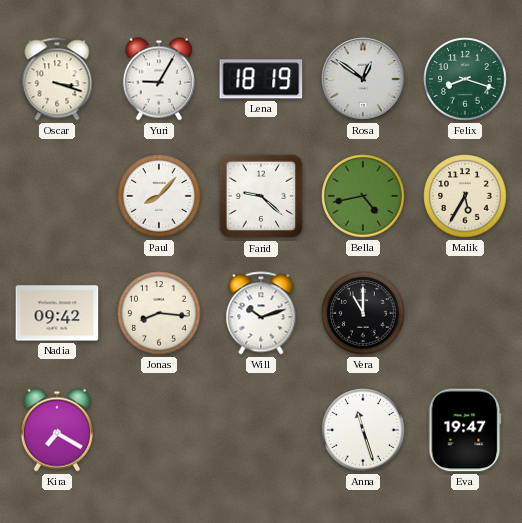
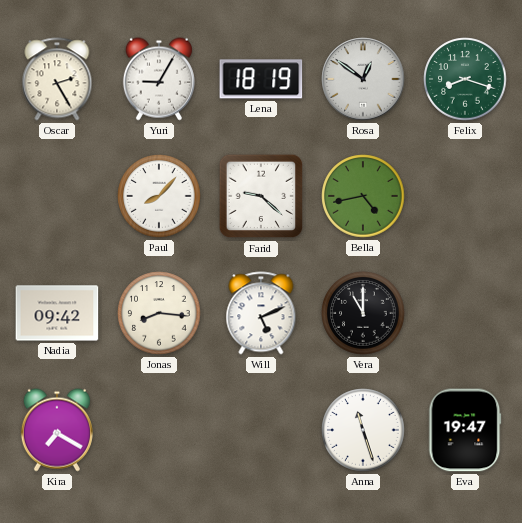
Oscar: 3:18 -> 2:25
Malik: 5:35 -> none
Will: 10:12 -> 5:11
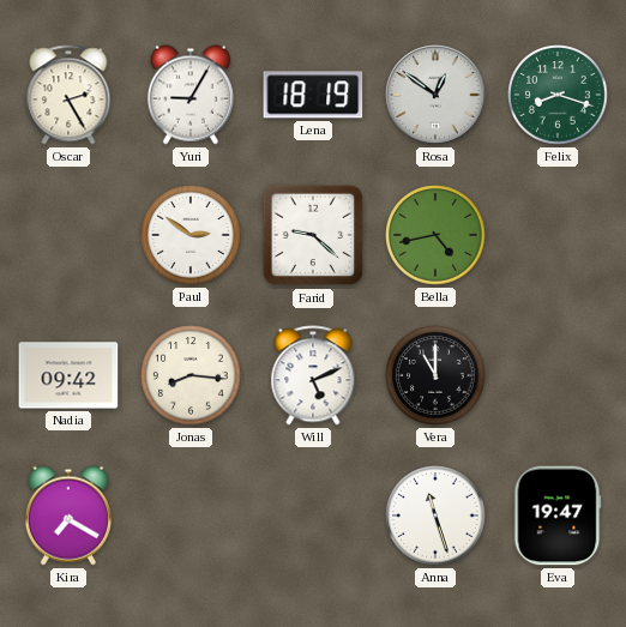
Paul: 8:07 -> 2:51
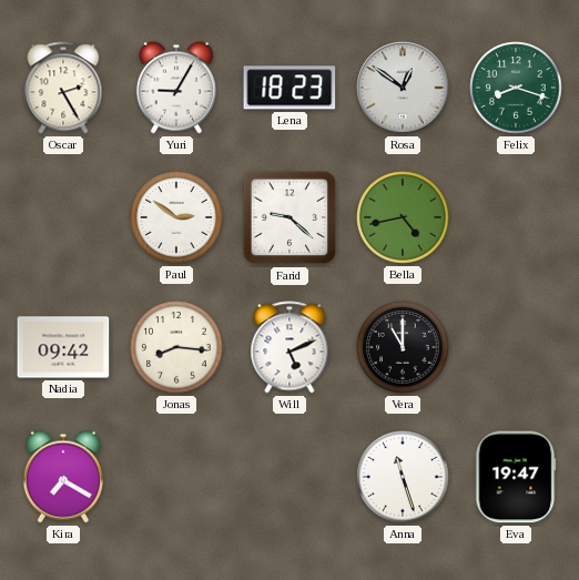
Lena: 18:19 -> 18:23
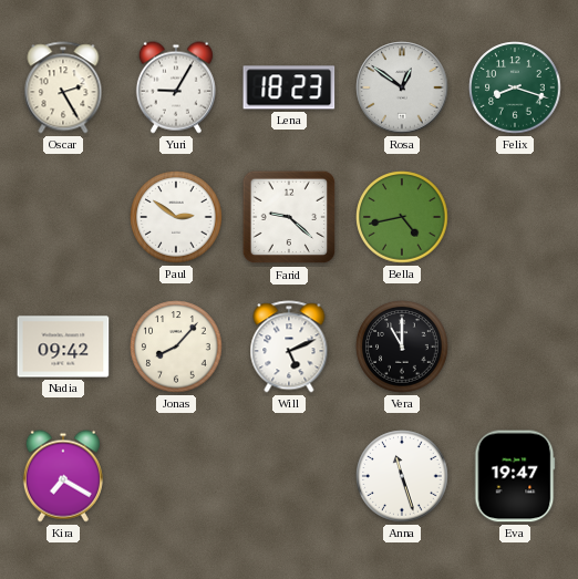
Jonas: 8:16 -> 8:07
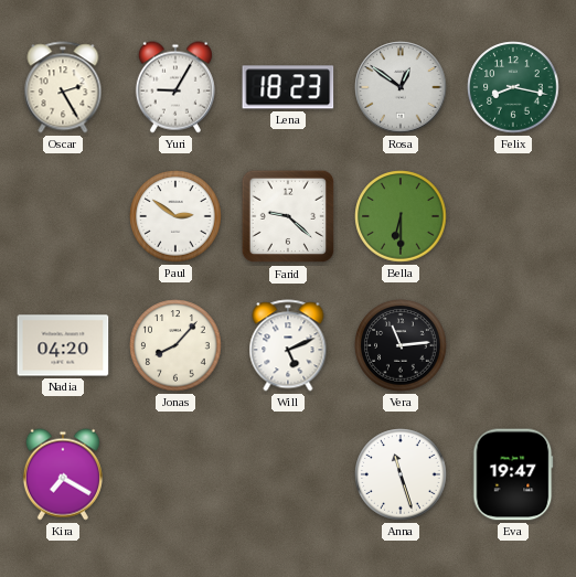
Felix: 8:18 -> 8:17
Bella: 4:43 -> 6:30
Nadia: 09:42 -> 04:20
Vera: 11:00 -> 11:14
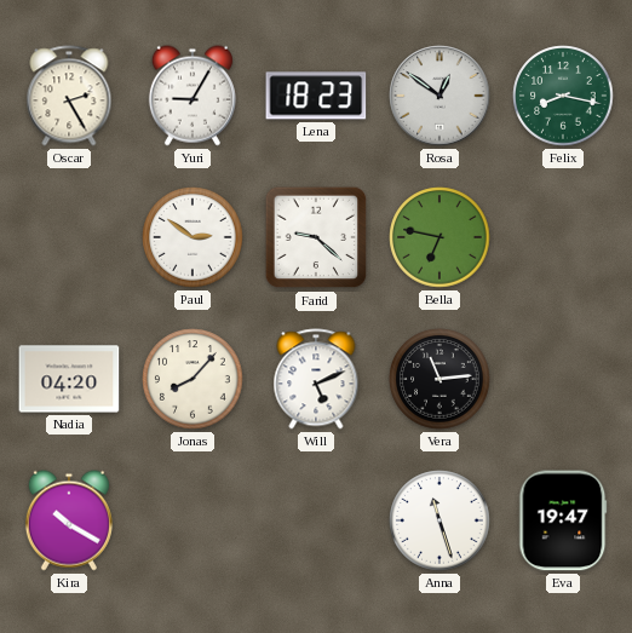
Bella: 6:30 -> 6:47
Kira: 7:20 -> 10:20
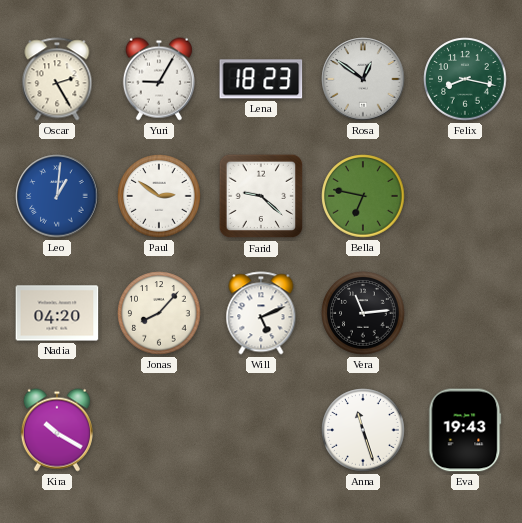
Leo: none -> 1:01
Eva: 19:47 -> 19:43
